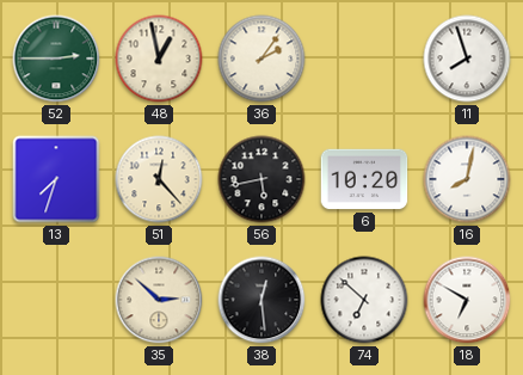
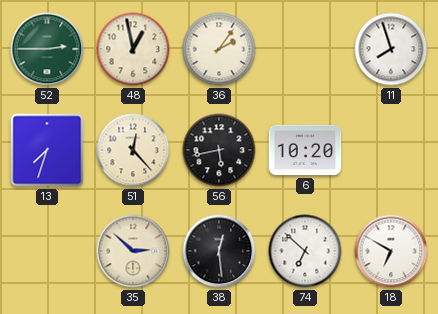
16: 8:02 -> none
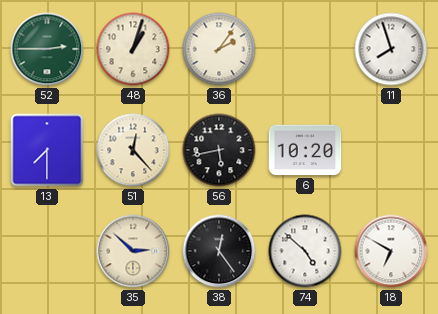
48: 12:58 -> 1:03
13: 7:33 -> 7:30
38: 12:29 -> 12:24
74: 6:52 -> 4:52
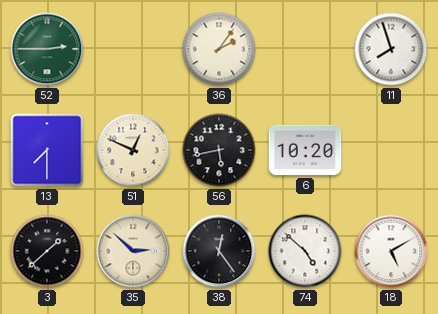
48: 1:03 -> none
51: 12:23 -> 12:49
3: none -> 1:38
18: 6:50 -> 5:10
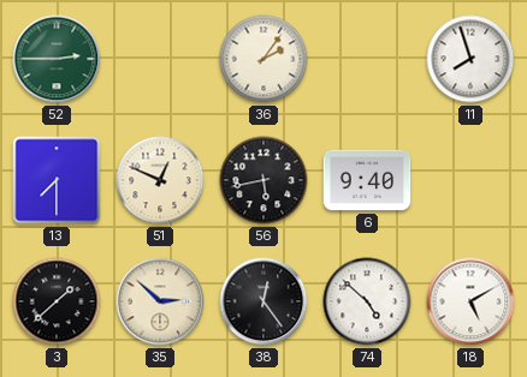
6: 10:20 -> 9:40
